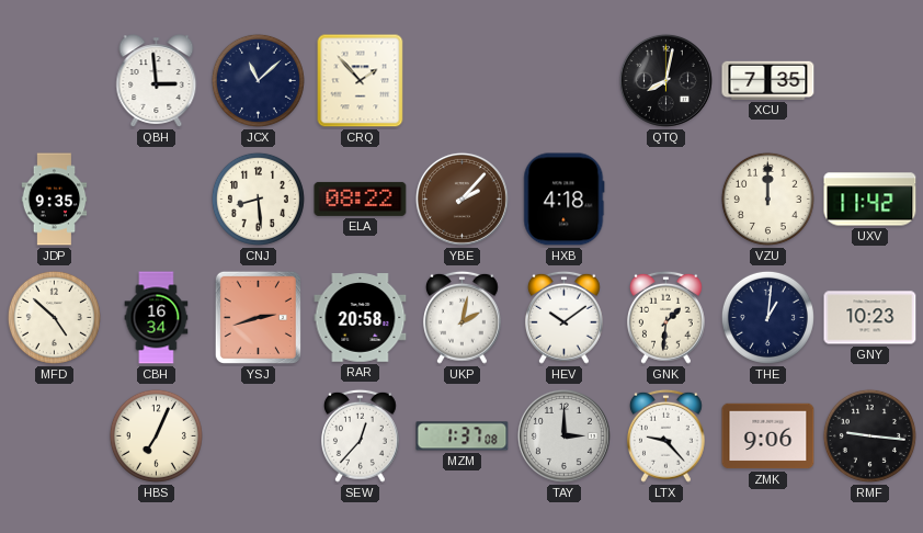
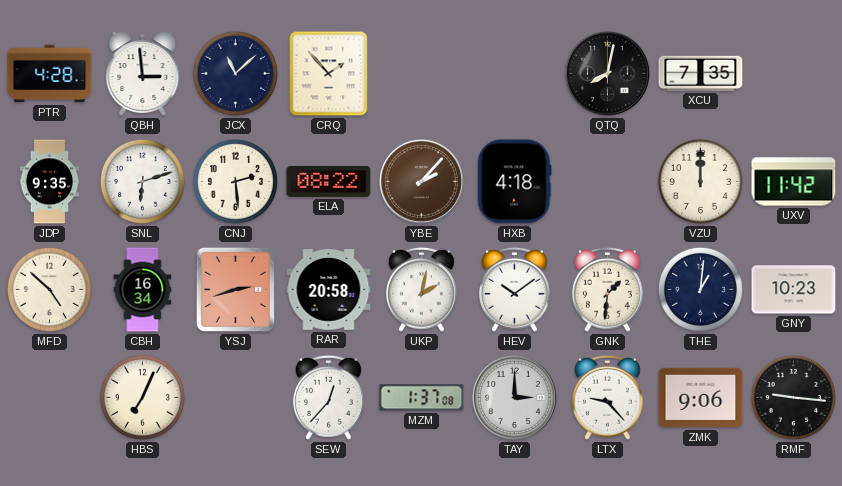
PTR: none -> 4:28
SNL: none -> 6:12
CNJ: 8:29 -> 2:29
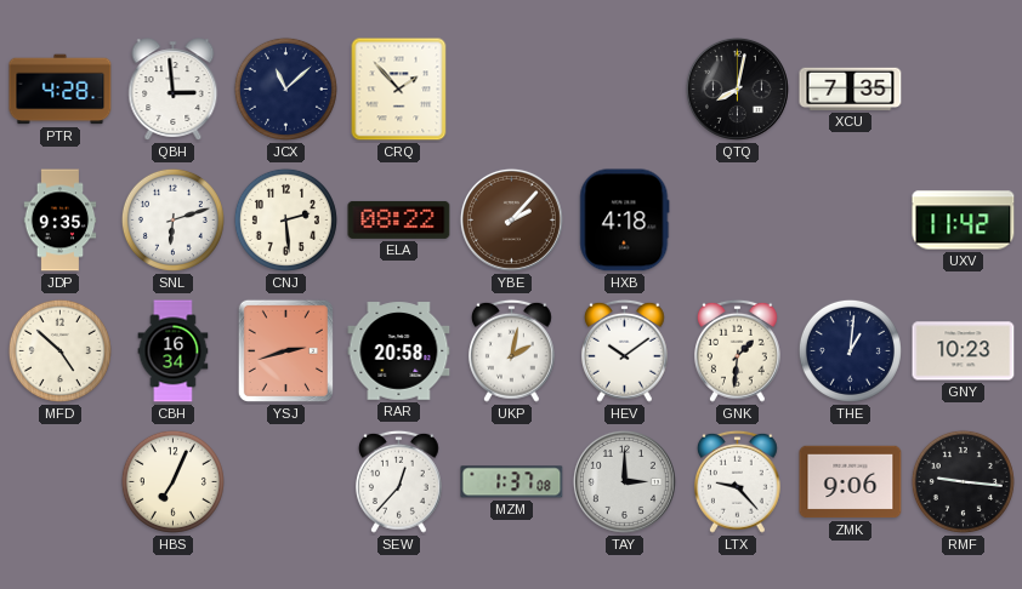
VZU: 12:00 -> none
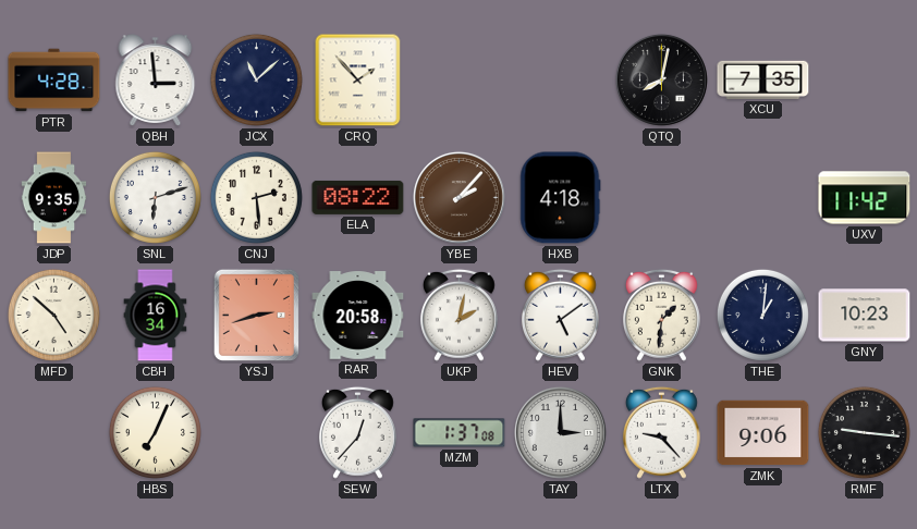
HEV: 10:09 -> 5:09
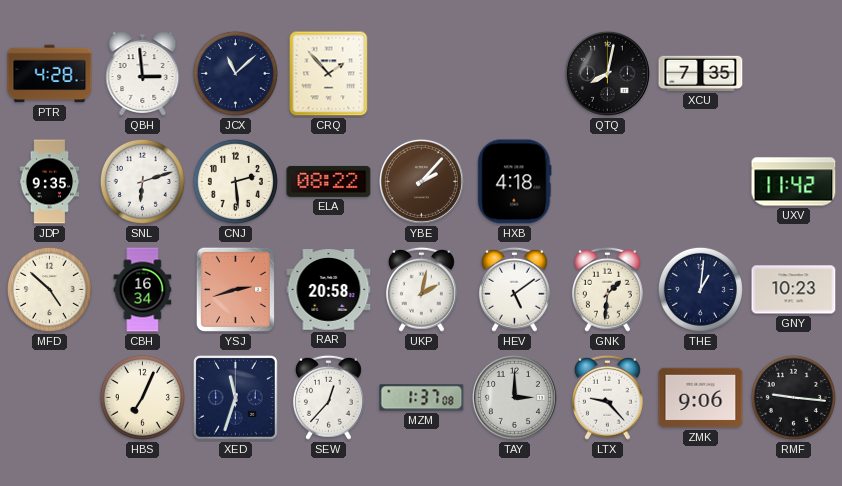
XED: none -> 11:33
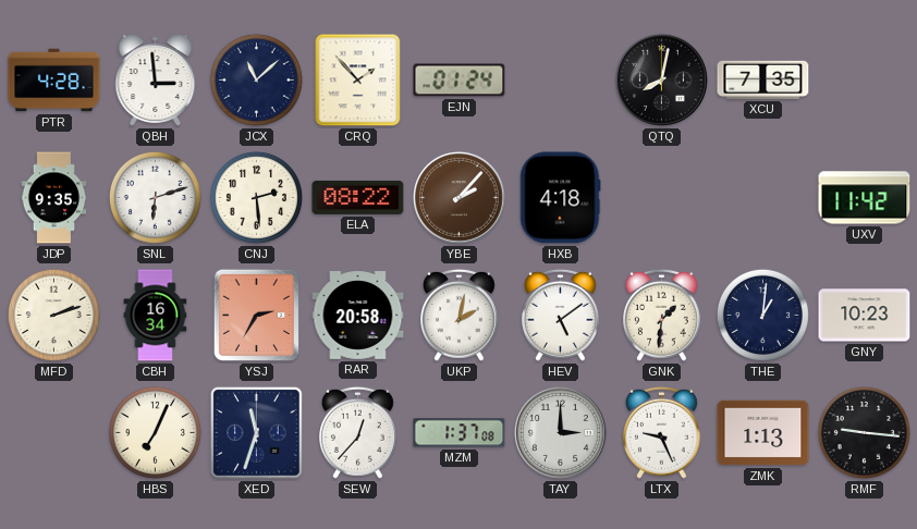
EJN: none -> 01:24
MFD: 4:52 -> 2:12
YSJ: 2:42 -> 2:35
LTX: 9:23 -> 9:26
ZMK: 9:06 -> 1:13
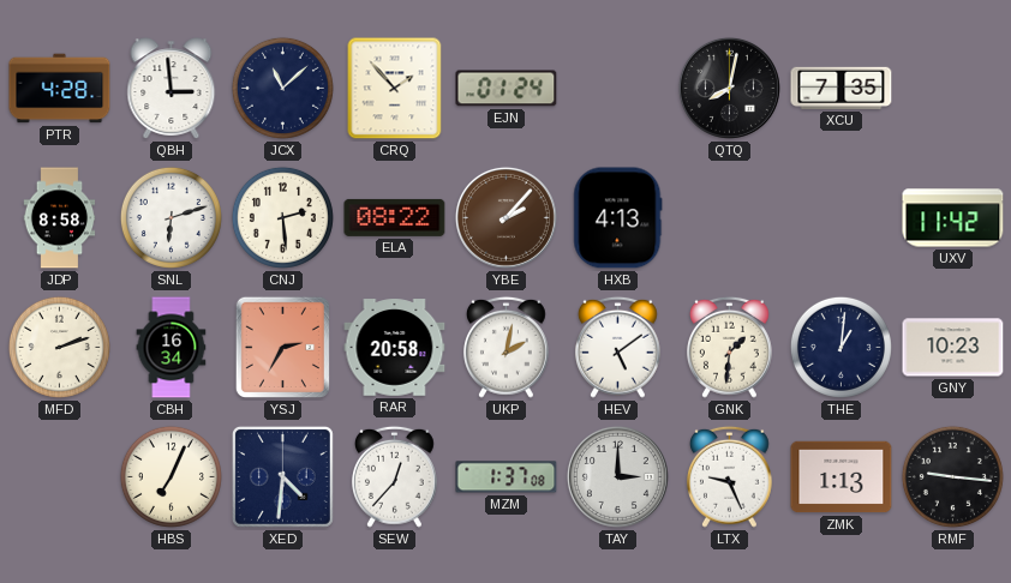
JDP: 9:35 -> 8:58
HXB: 4:18 -> 4:13
XED: 11:33 -> 4:31
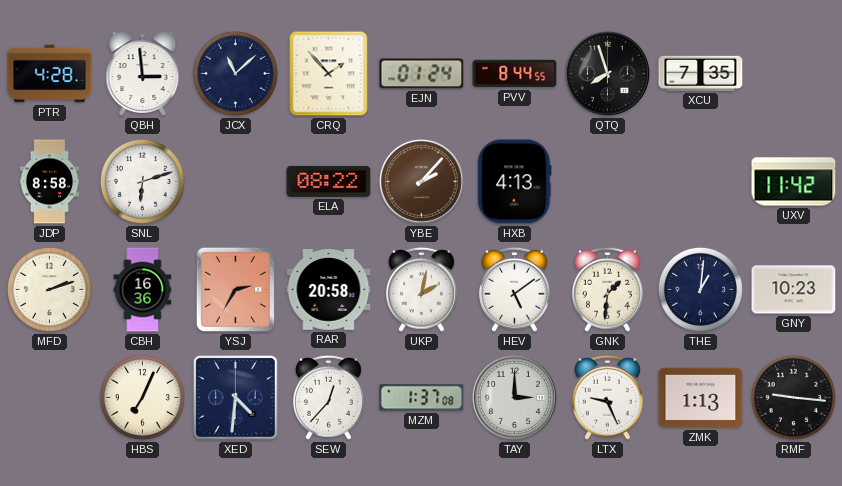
PVV: none -> 8:44
QTQ: 8:02 -> 7:57
CNJ: 2:29 -> none
CBH: 16:34 -> 16:36
